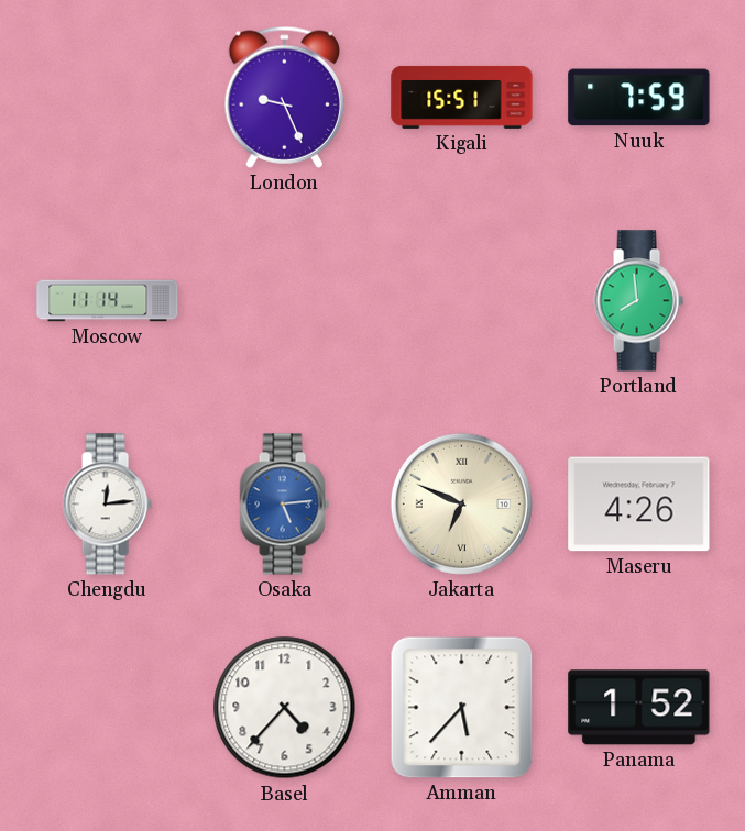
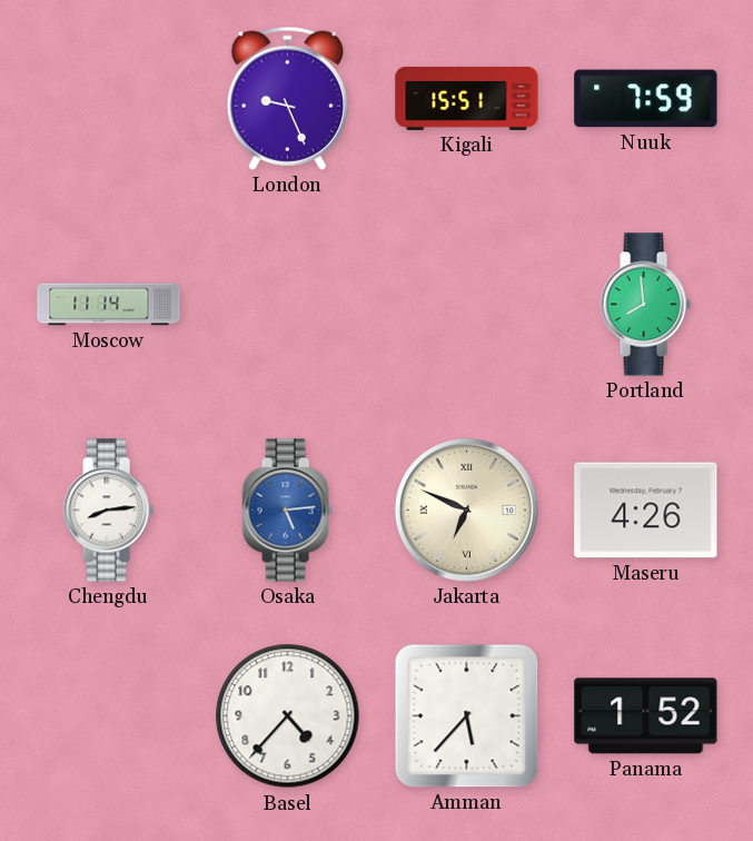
Chengdu: 12:14 -> 8:14
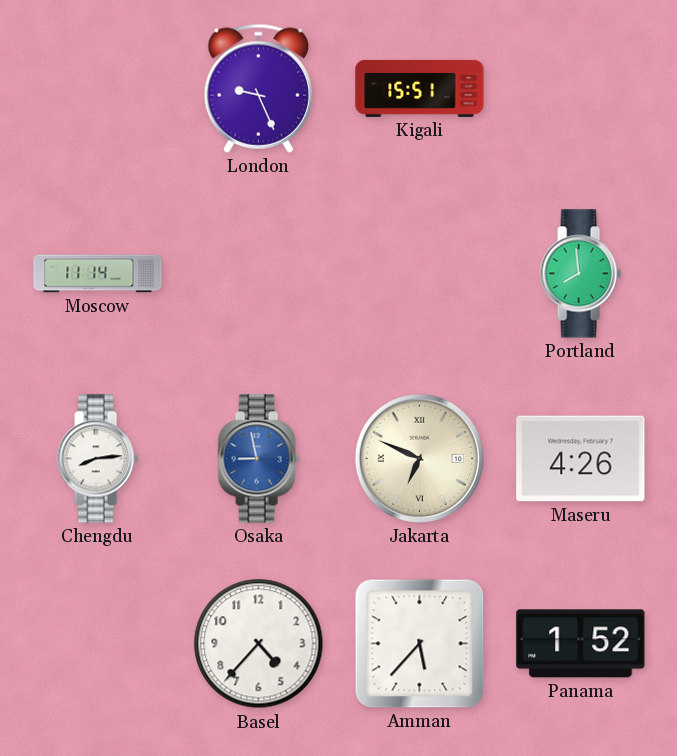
Nuuk: 7:59 -> none
Osaka: 5:14 -> 8:58
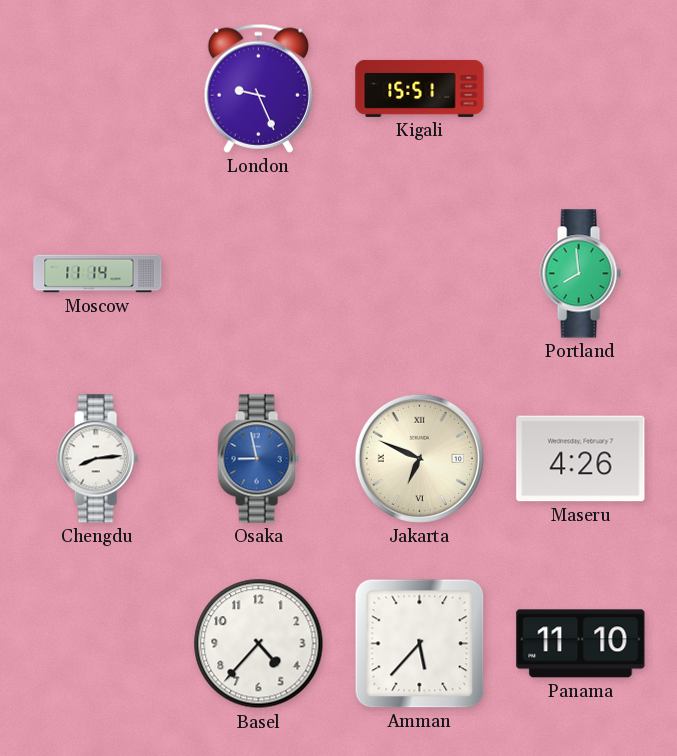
Panama: 1:52 -> 11:10
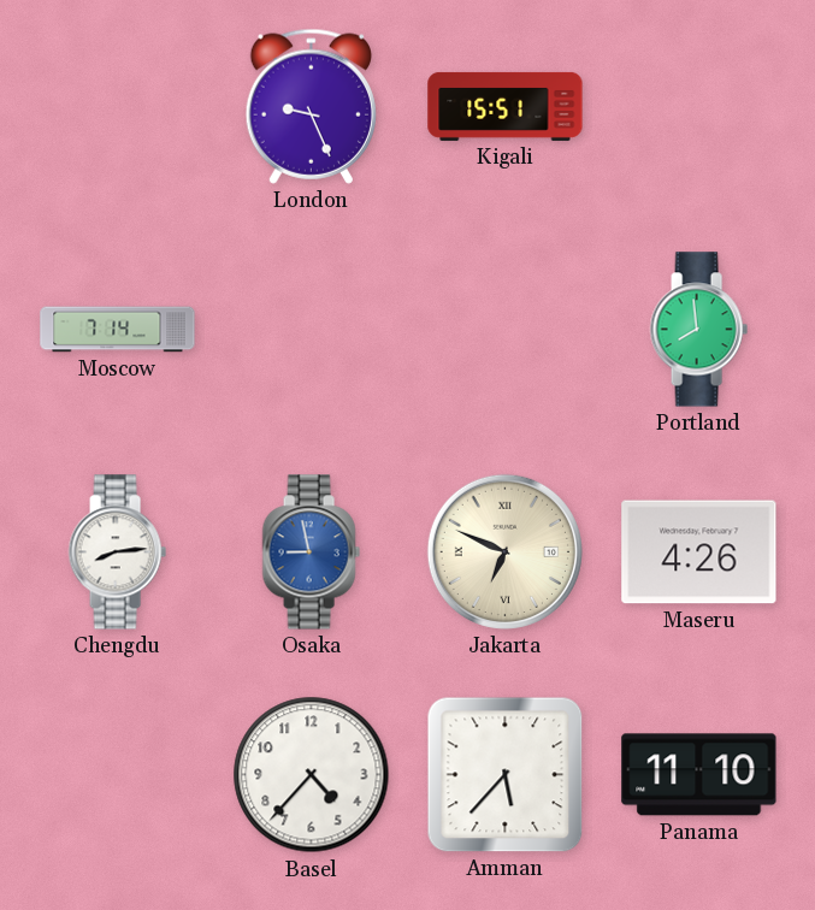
Moscow: 11:14 -> 7:14
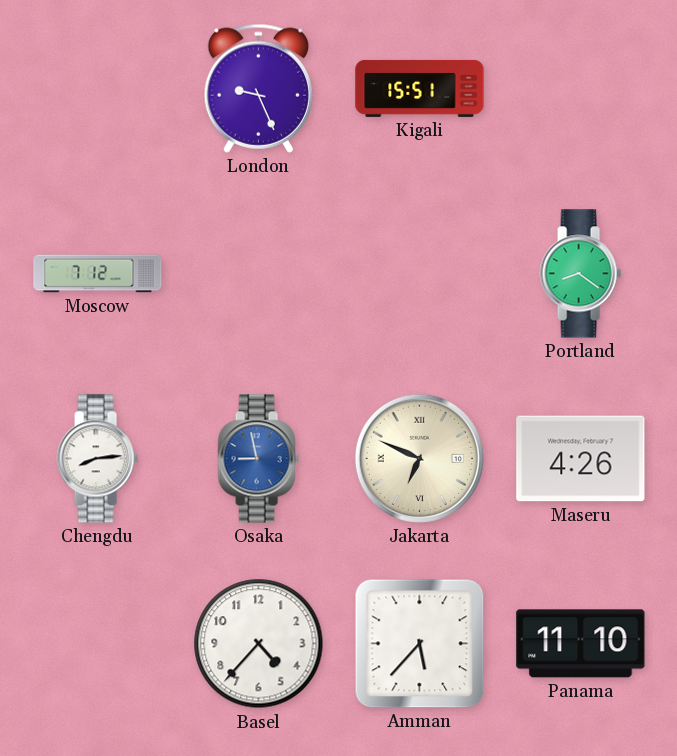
Moscow: 7:14 -> 7:12
Portland: 7:59 -> 8:21
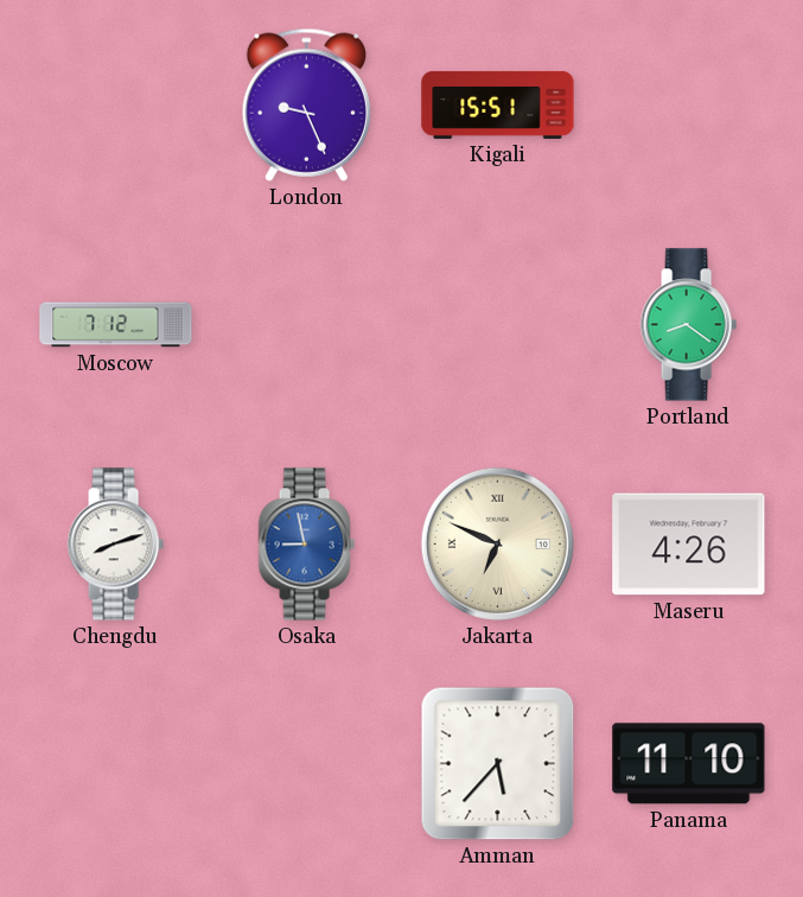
Chengdu: 8:14 -> 8:12
Basel: 4:37 -> none
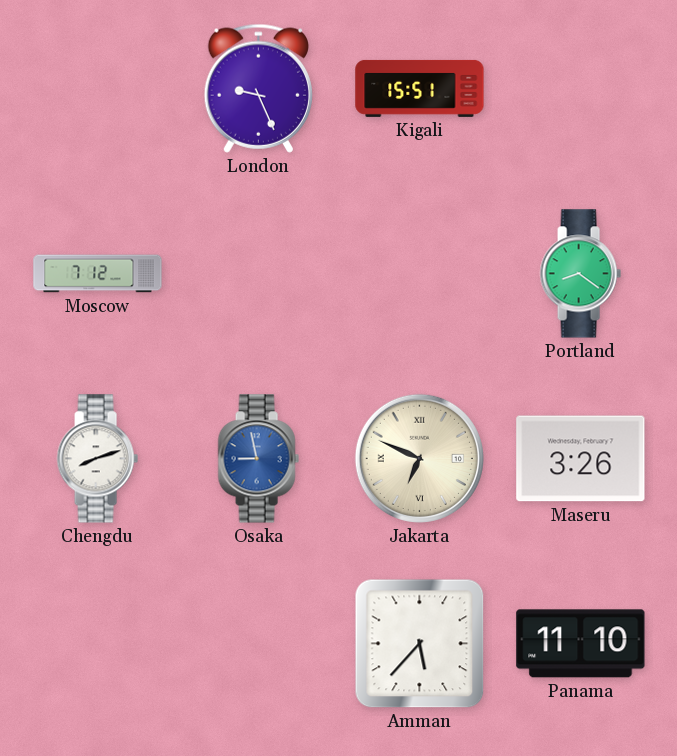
Maseru: 4:26 -> 3:26
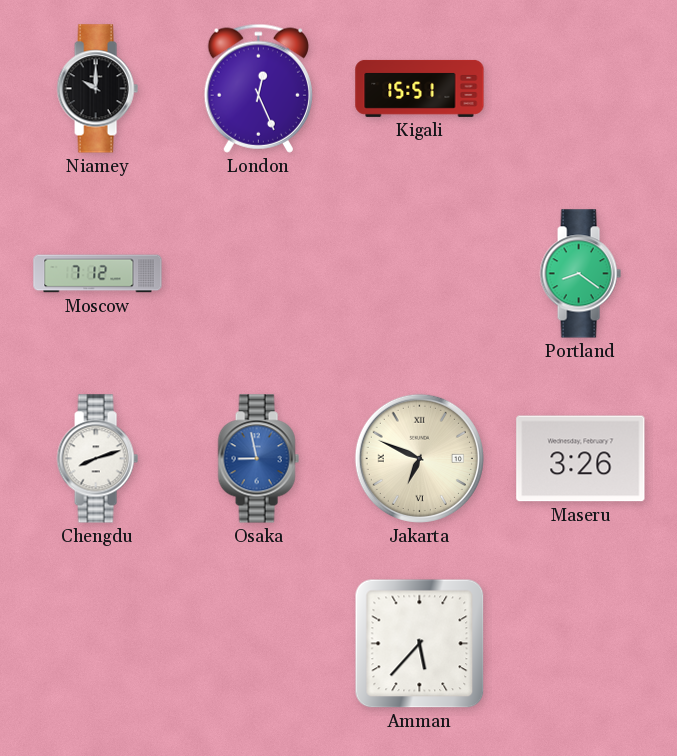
Niamey: none -> 10:00
London: 9:26 -> 12:26
Panama: 11:10 -> none
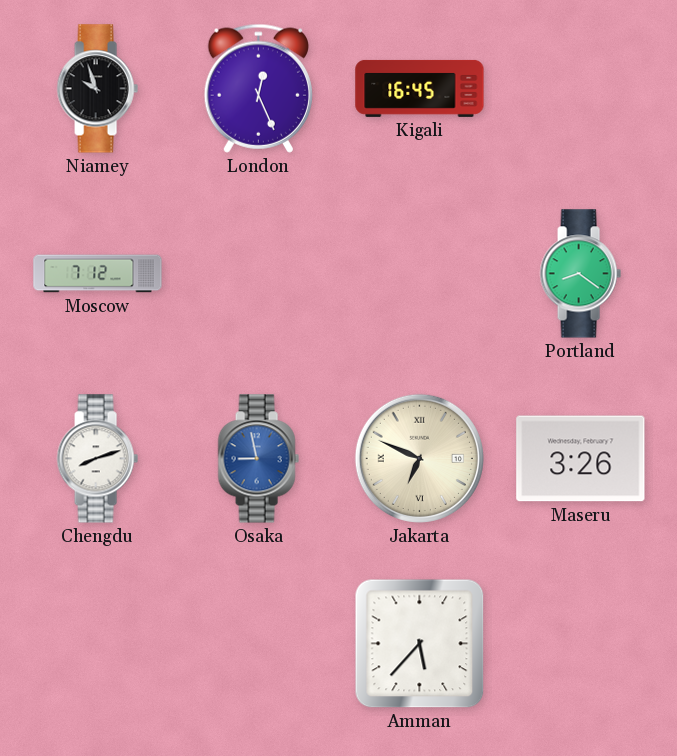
Niamey: 10:00 -> 9:57
Kigali: 15:51 -> 16:45
